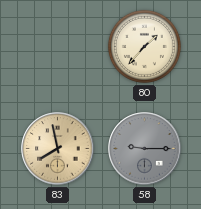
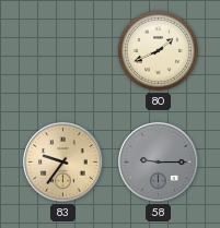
80: 1:37 -> 1:41
83: 7:58 -> 9:36
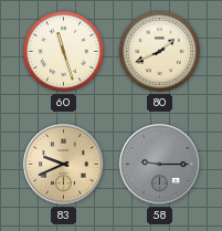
60: none -> 11:27
83: 9:36 -> 9:41
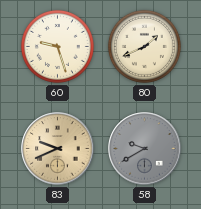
60: 11:27 -> 9:27
58: 9:15 -> 9:40
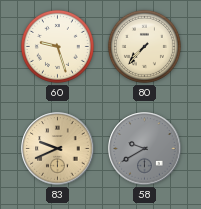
80: 1:41 -> 7:37
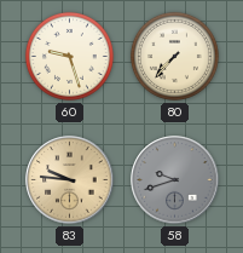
83: 9:41 -> 9:46
58: 9:40 -> 9:42
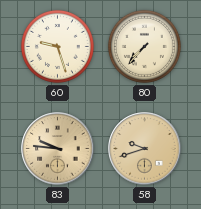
58 dial: grey -> champagne
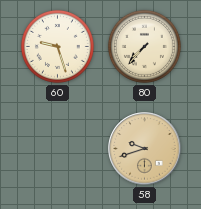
83: 9:46 -> none
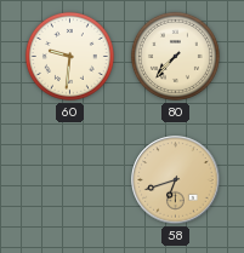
60: 9:27 -> 9:31
58: 9:42 -> 6:42
